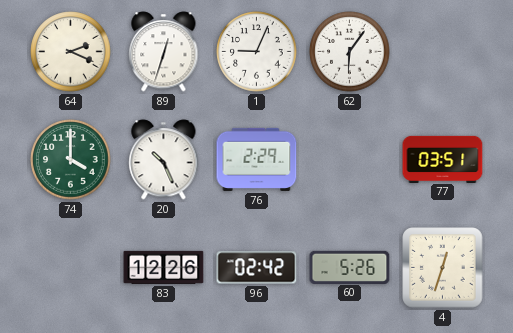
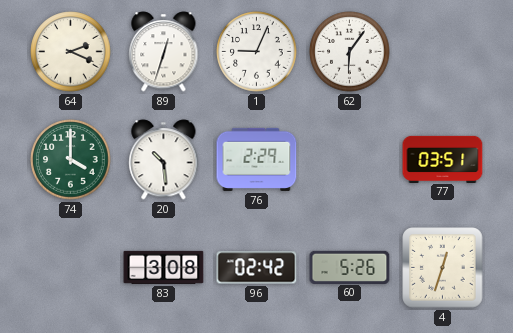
20: 10:26 -> 10:29
83: 12:26 -> 3:08
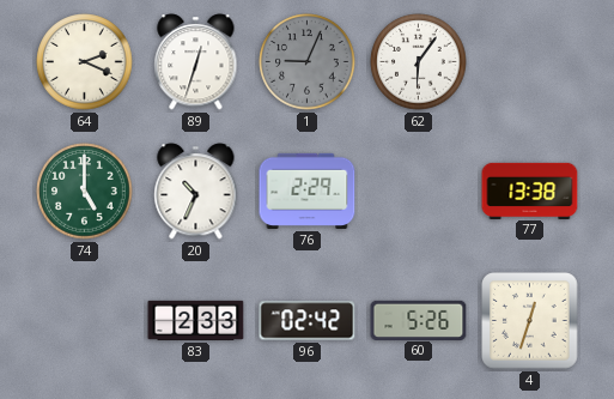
1 dial: white -> grey
74: 4:00 -> 5:00
20: 10:29 -> 10:34
77: 03:51 -> 13:38
83: 3:08 -> 2:33
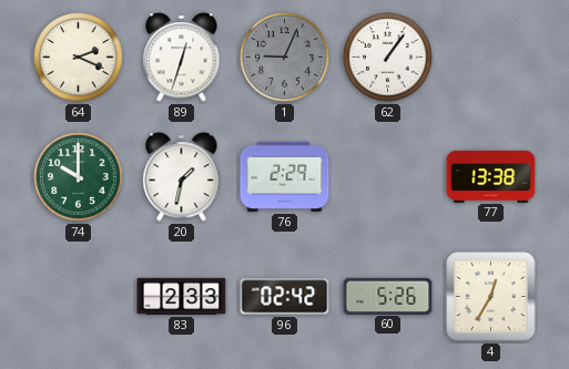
62: 6:06 -> 1:06
74: 5:00 -> 10:00
20: 10:34 -> 1:32
4: 12:33 -> 12:35
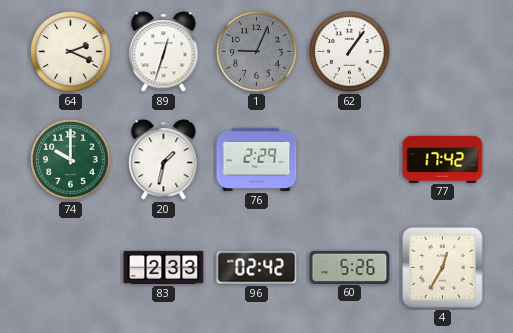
77: 13:38 -> 17:42
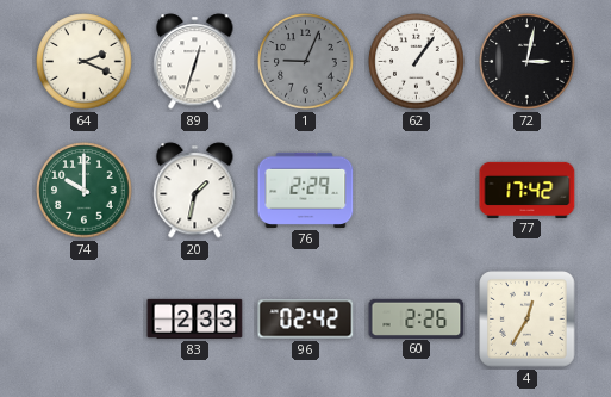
72: none -> 3:02
60: 5:26 -> 2:26
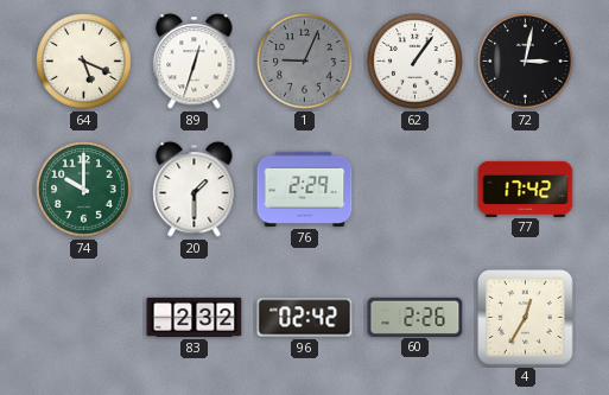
64: 2:19 -> 5:19
20: 1:32 -> 1:30
83: 2:33 -> 2:32
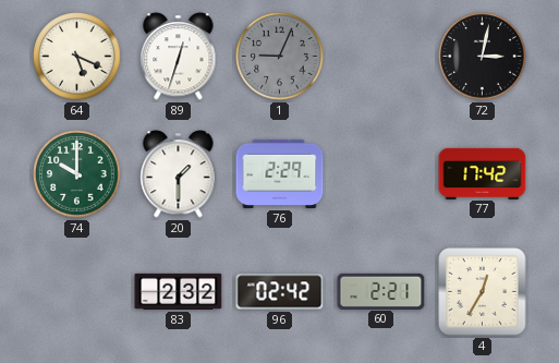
62: 1:06 -> none
60: 2:26 -> 2:21
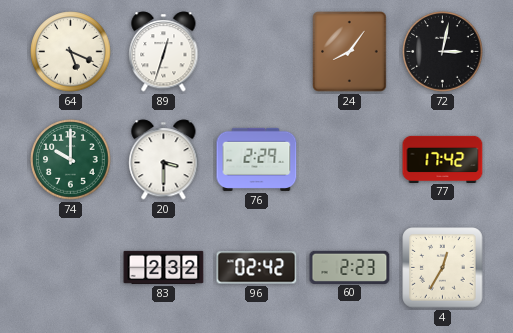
1: 9:04 -> none
24: none -> 8:06
20: 1:30 -> 3:30
60: 2:21 -> 2:23
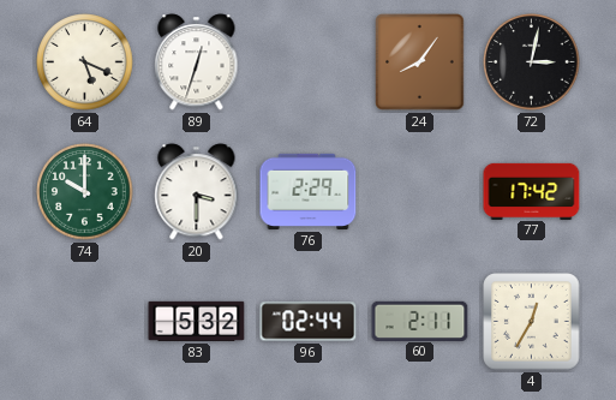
83: 2:32 -> 5:32
96: 02:42 -> 02:44
60: 2:23 -> 2:11
